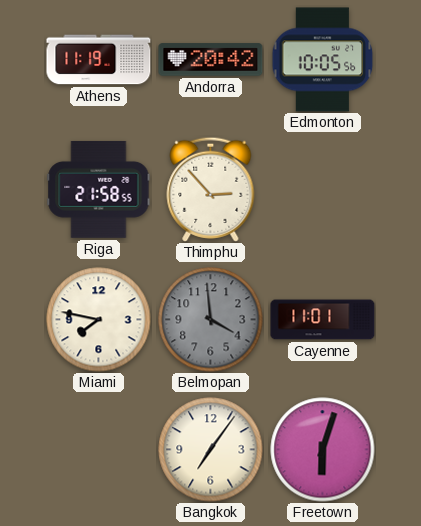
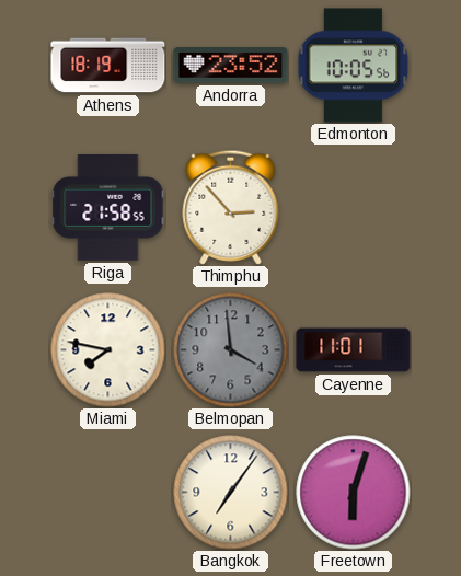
Athens: 11:19 -> 18:19
Andorra: 20:42 -> 23:52
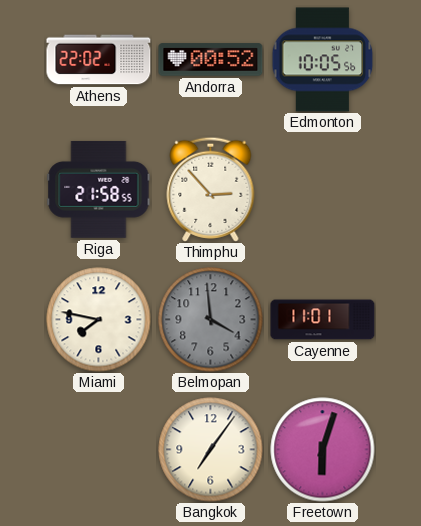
Athens: 18:19 -> 22:02
Andorra: 23:52 -> 00:52
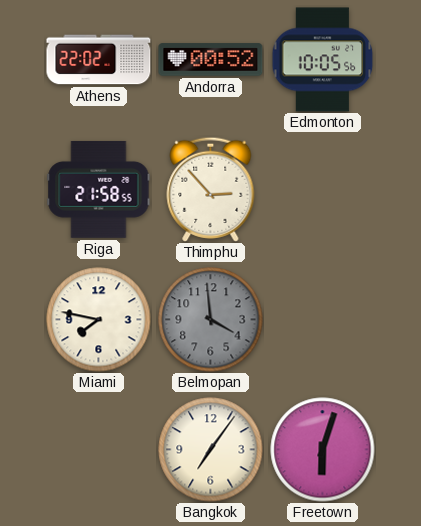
Cayenne: 11:01 -> none
